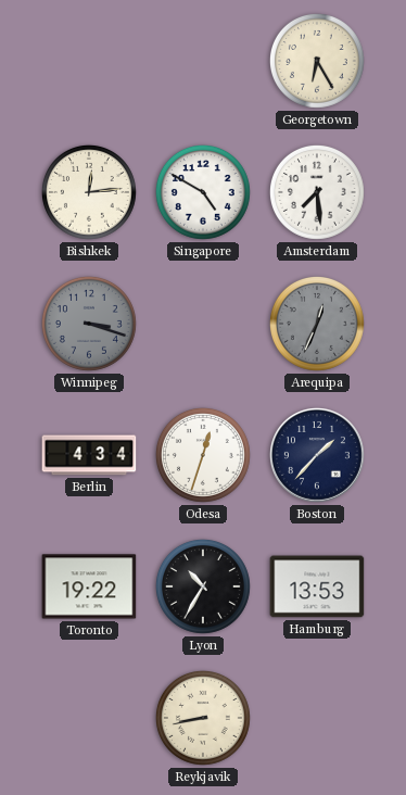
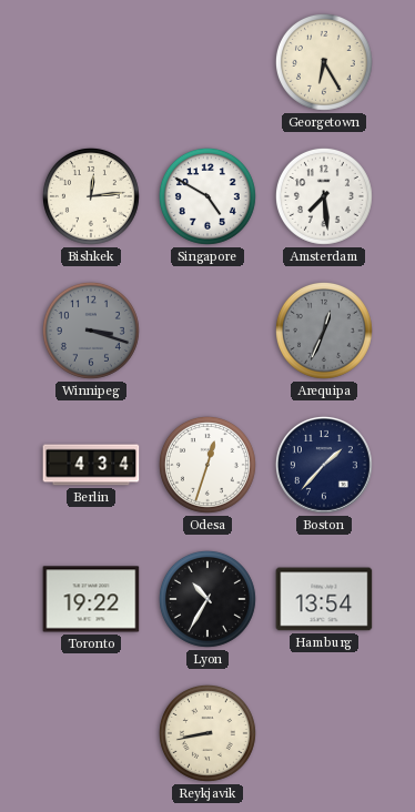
Hamburg: 13:53 -> 13:54
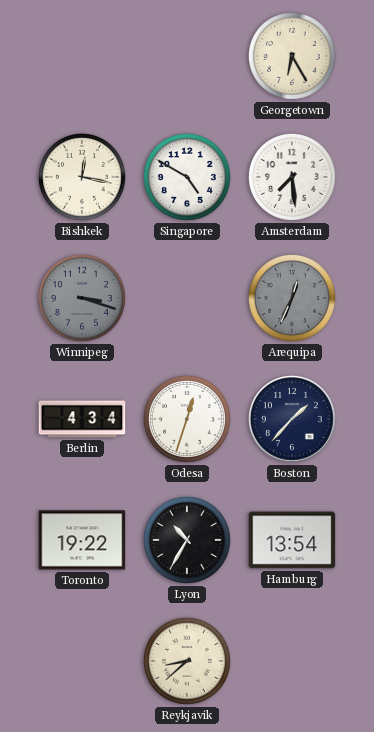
Bishkek: 12:14 -> 12:17
Reykjavik: 8:43 -> 8:38
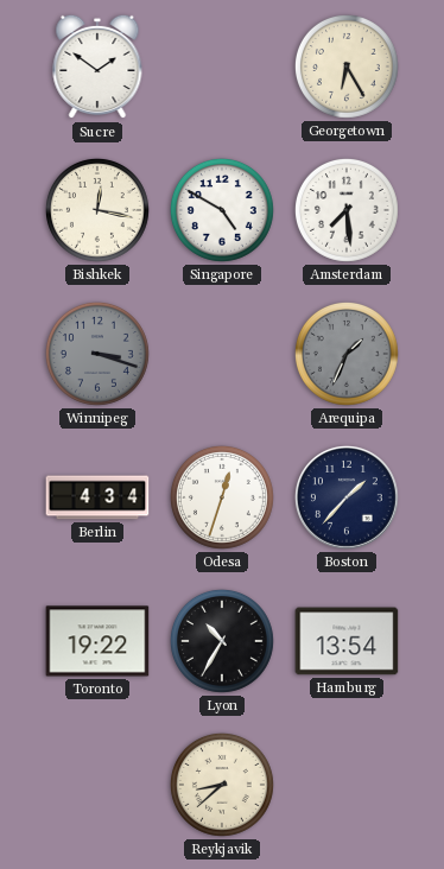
Sucre: none -> 1:51
Arequipa: 12:34 -> 1:34
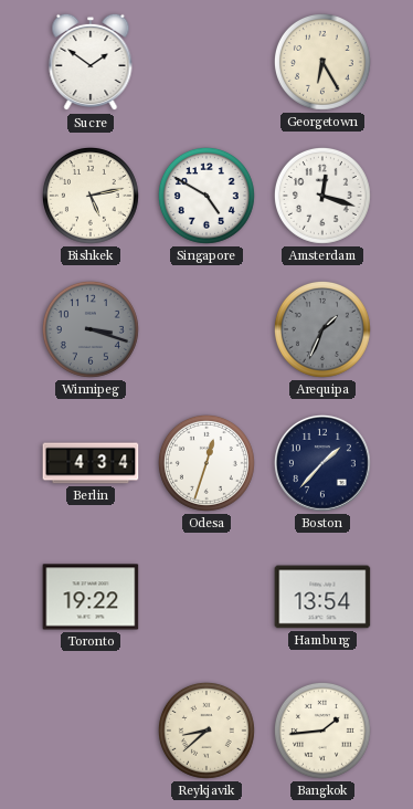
Bishkek: 12:17 -> 5:13
Amsterdam: 7:29 -> 12:18
Lyon: 10:35 -> none
Bangkok: none -> 1:44
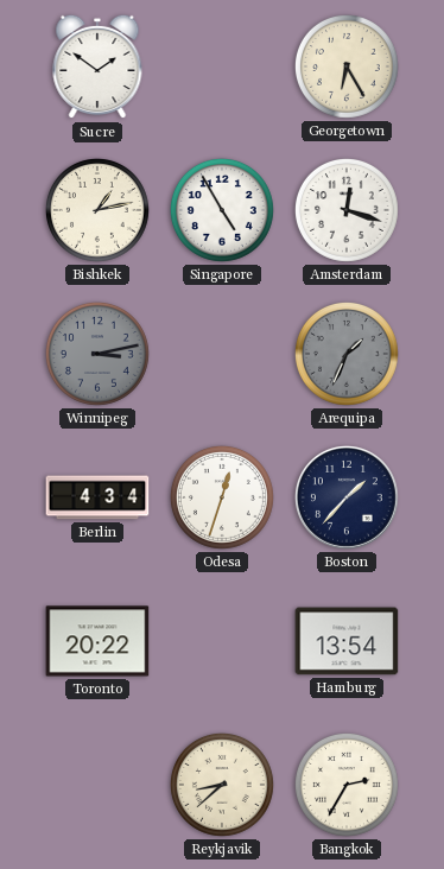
Bishkek: 5:13 -> 1:13
Singapore: 4:50 -> 4:55
Winnipeg: 3:18 -> 3:13
Toronto: 19:22 -> 20:22
Bangkok: 1:44 -> 2:35
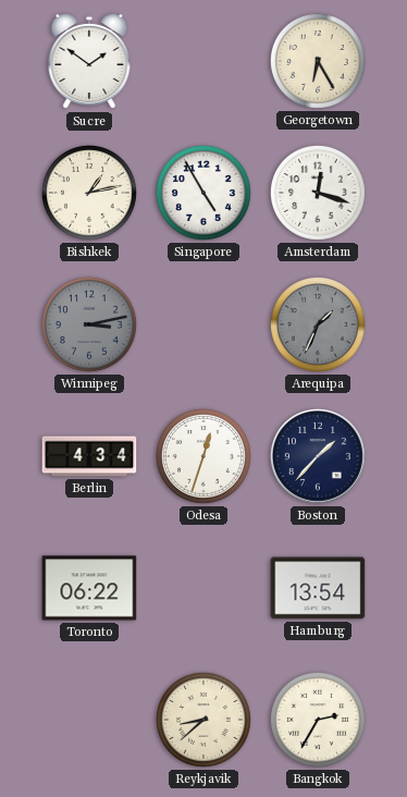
Toronto: 20:22 -> 06:22
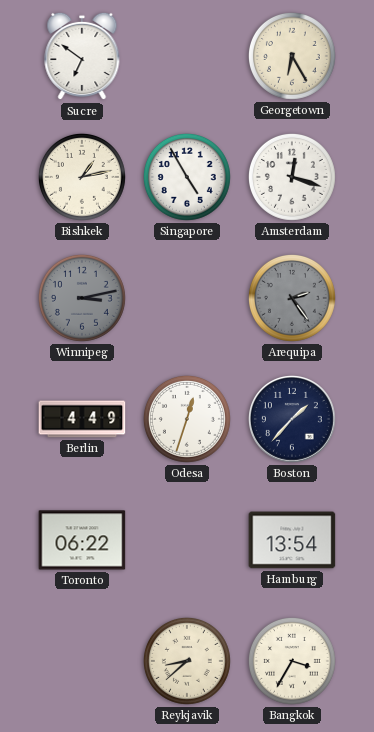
Sucre: 1:51 -> 6:51
Arequipa: 1:34 -> 2:24
Berlin: 4:34 -> 4:49
Bangkok: 2:35 -> 3:35
